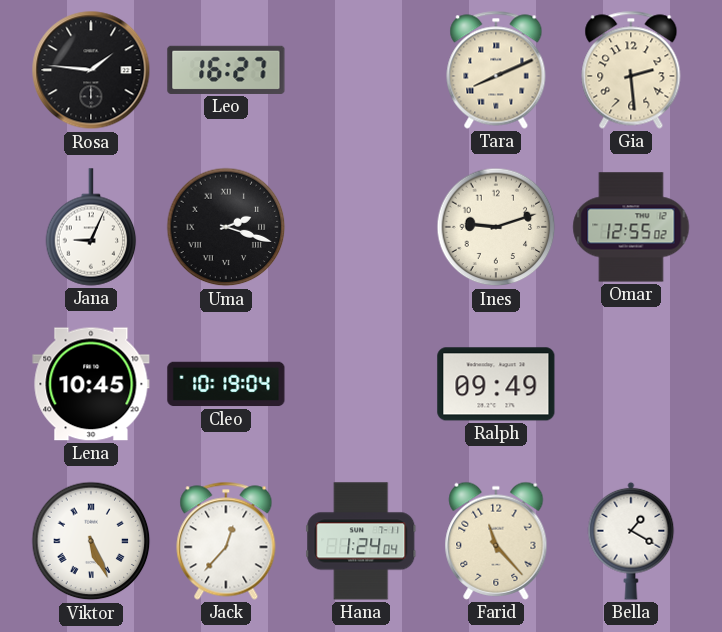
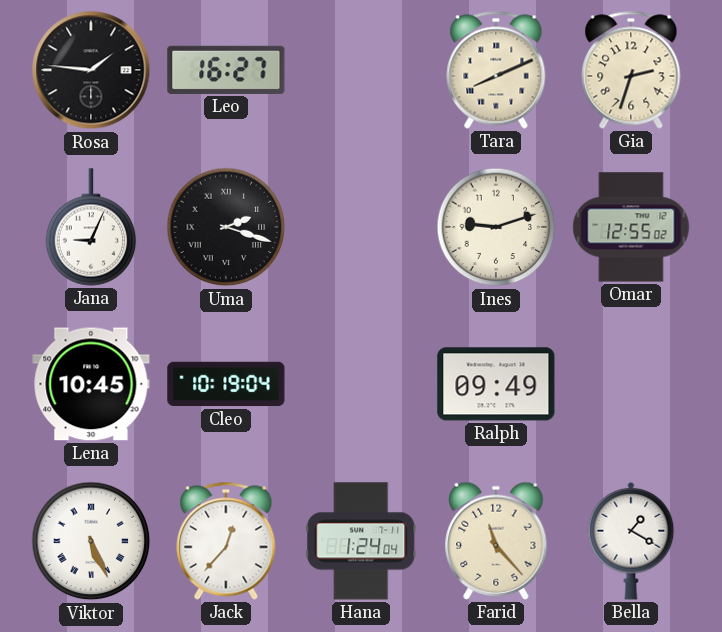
Gia: 2:29 -> 2:33
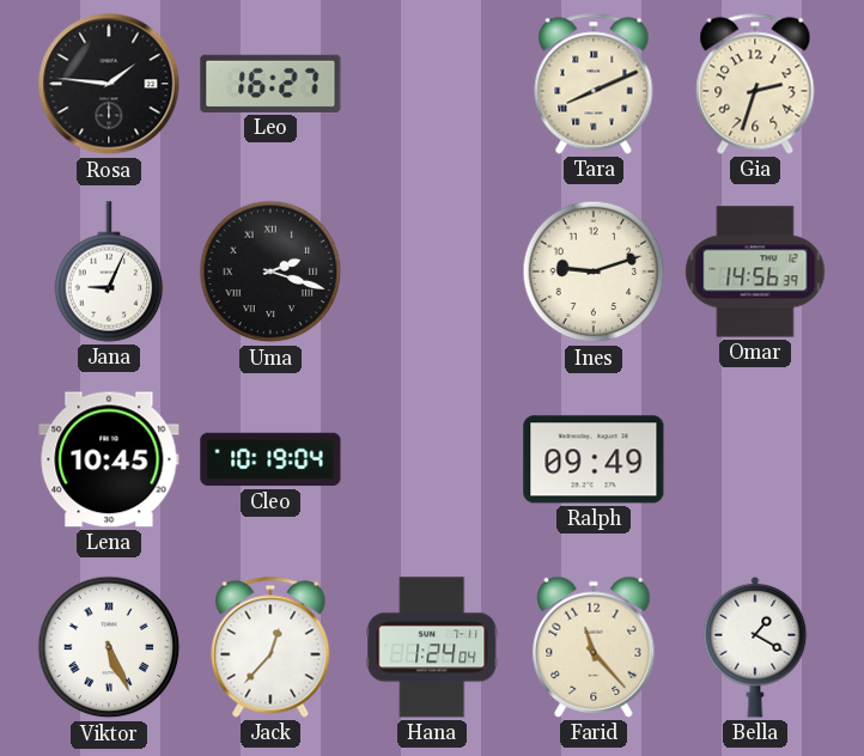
Omar: 12:55 -> 14:56
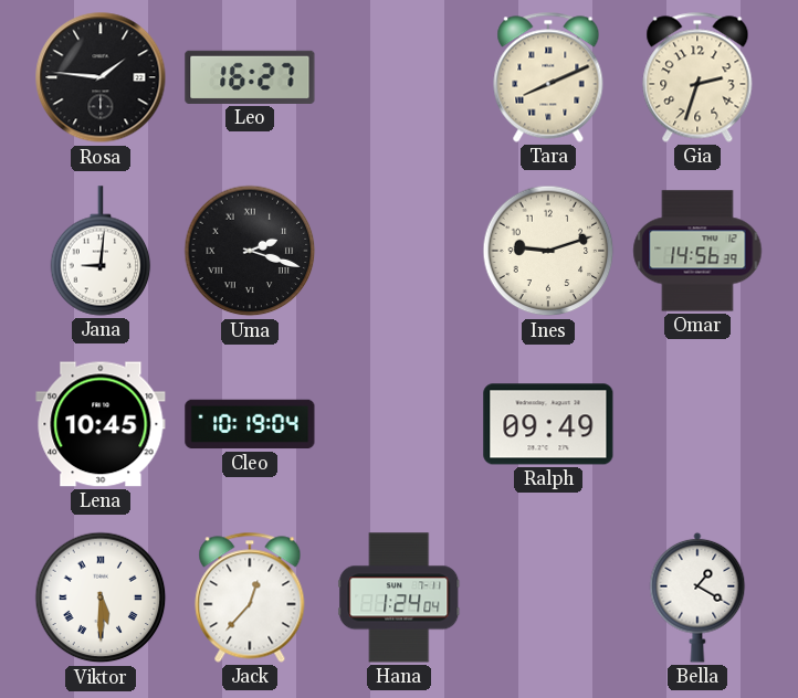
Jana: 9:04 -> 9:01
Viktor: 5:26 -> 5:30
Farid: 11:23 -> none
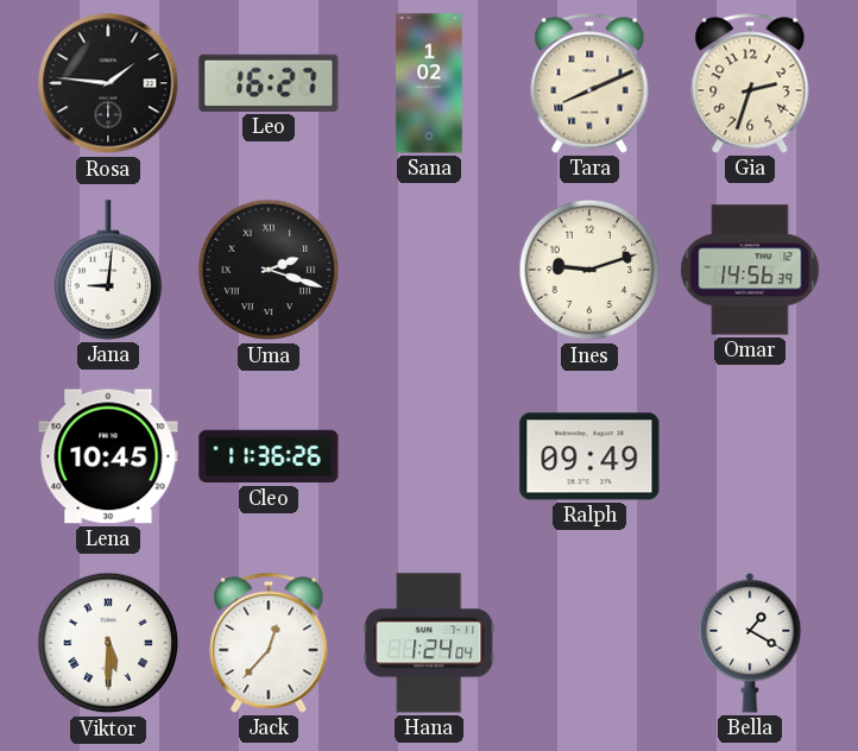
Sana: none -> 1:02
Cleo: 10:19 -> 11:36
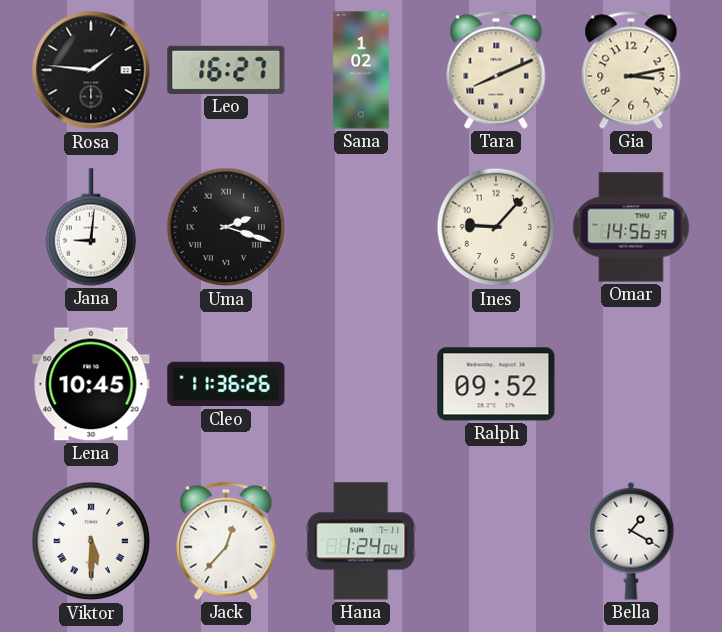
Gia: 2:33 -> 3:13
Ines: 9:12 -> 9:07
Ralph: 09:49 -> 09:52
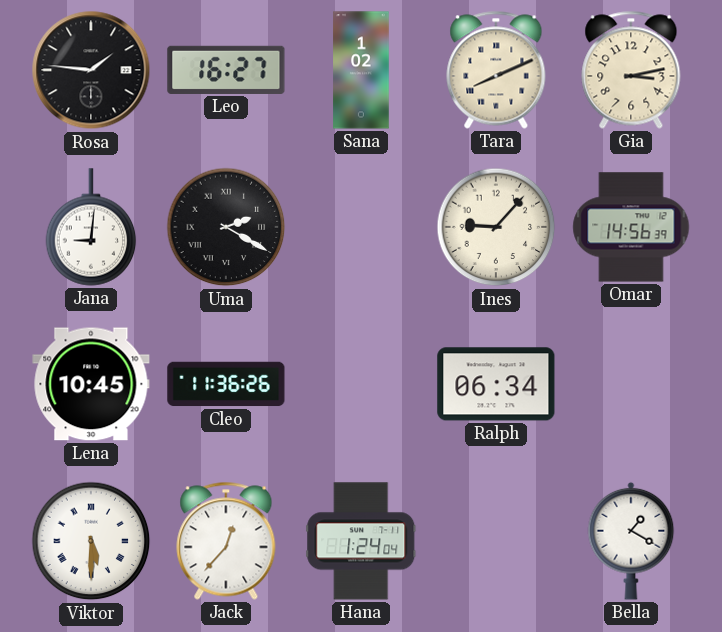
Uma: 2:18 -> 2:20
Ralph: 09:52 -> 06:34
